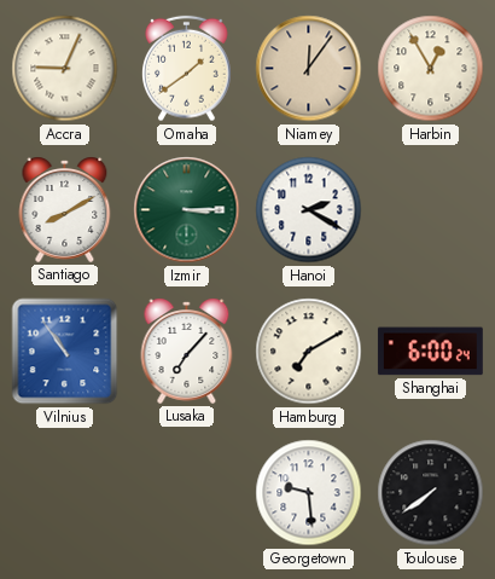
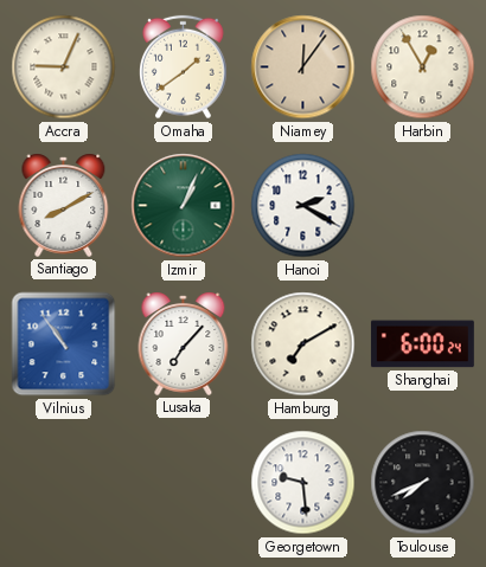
Izmir: 3:15 -> 1:04
Toulouse: 7:39 -> 7:41
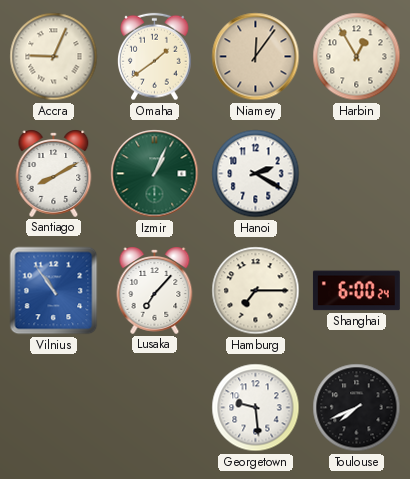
Hamburg: 7:10 -> 7:15
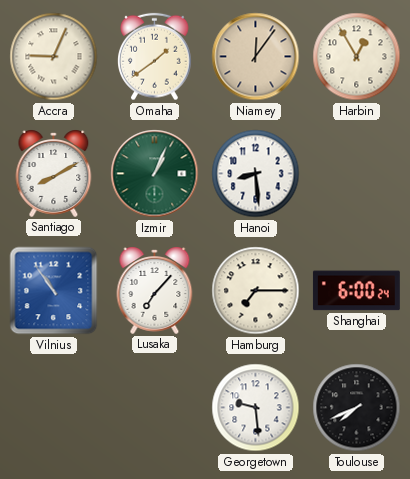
Hanoi: 2:20 -> 8:29
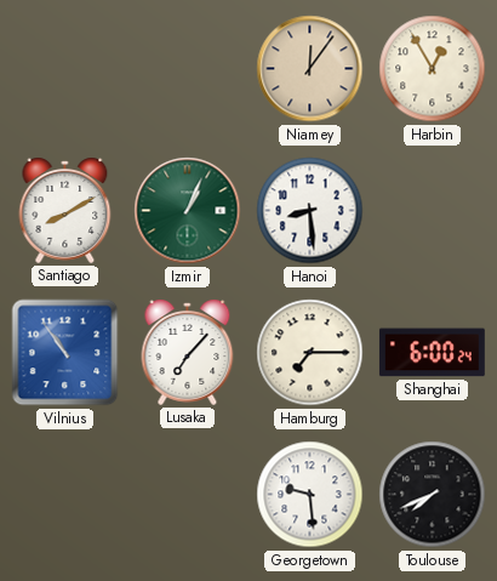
Accra: 9:04 -> none
Omaha: 1:39 -> none
